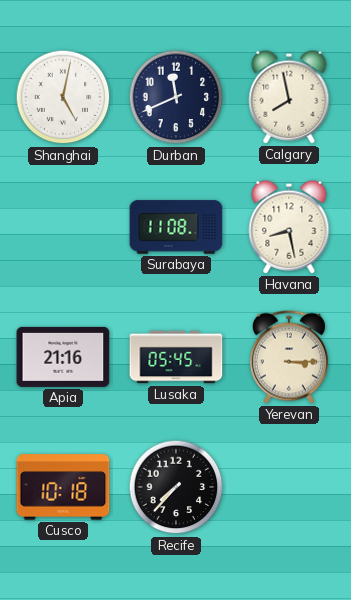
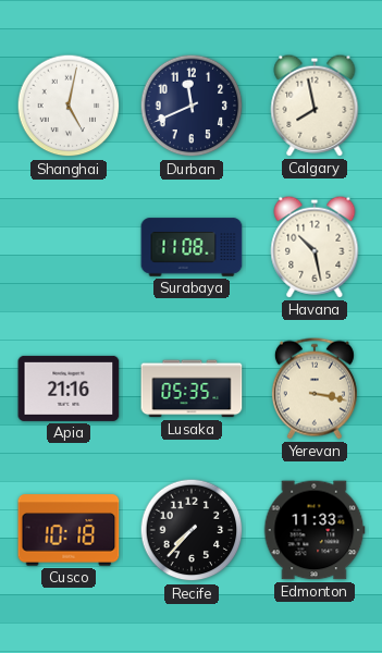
Havana: 8:28 -> 10:28
Lusaka: 05:45 -> 05:35
Yerevan: 3:15 -> 3:17
Edmonton: none -> 11:33
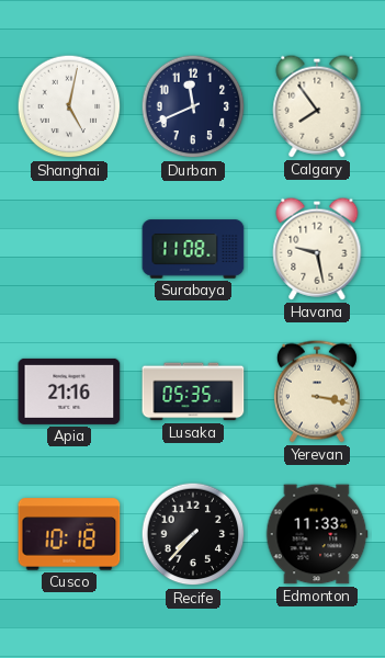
Calgary: 7:58 -> 7:54
Havana: 10:28 -> 9:28
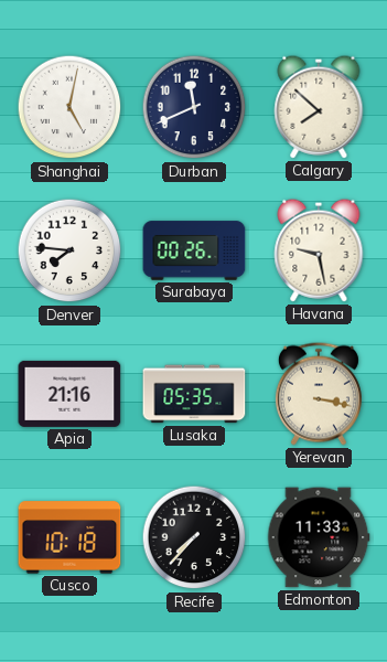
Calgary: 7:54 -> 7:52
Denver: none -> 7:46
Surabaya: 11:08 -> 00:26
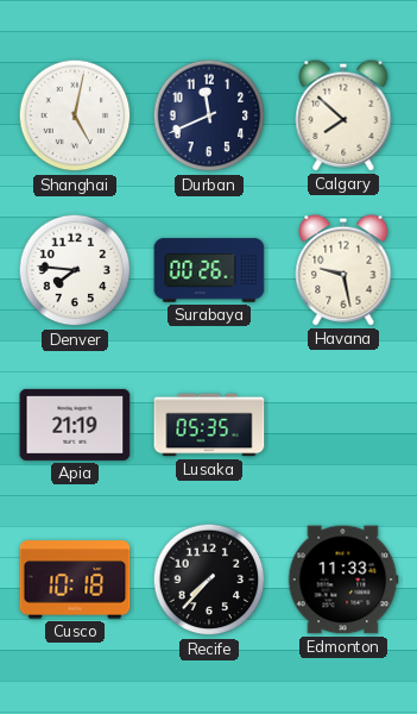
Apia: 21:16 -> 21:19
Yerevan: 3:17 -> none
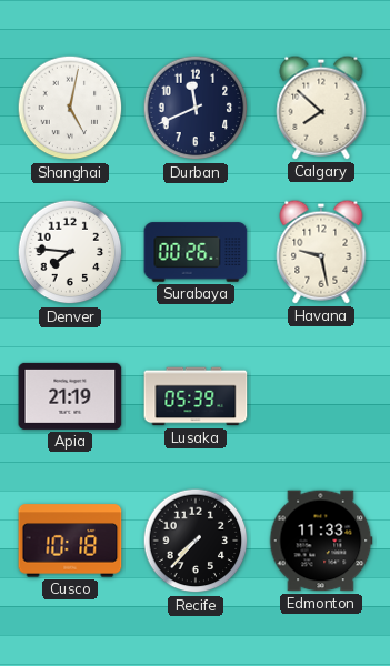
Lusaka: 05:35 -> 05:39
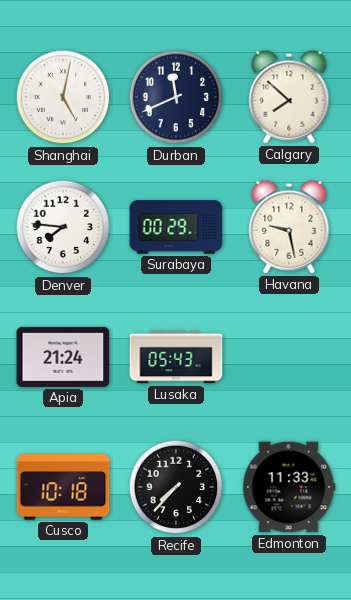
Surabaya: 00:26 -> 00:29
Apia: 21:19 -> 21:24
Lusaka: 05:39 -> 05:43
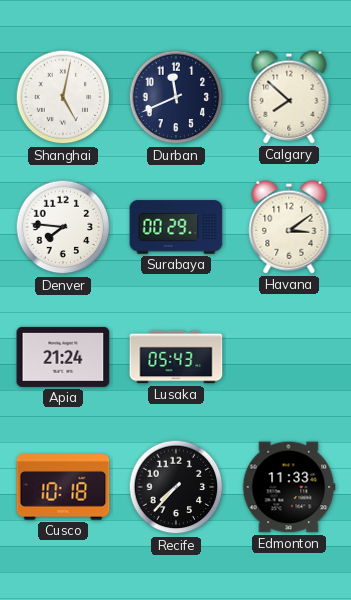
Havana: 9:28 -> 3:09
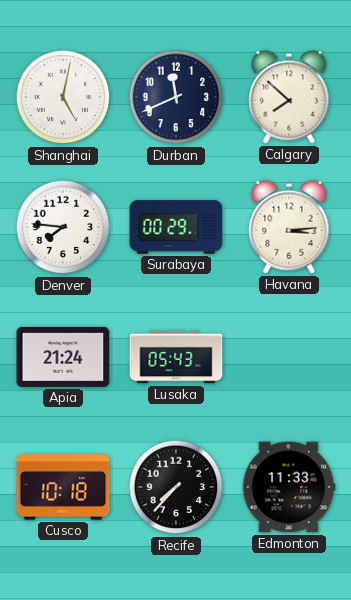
Havana: 3:09 -> 3:14
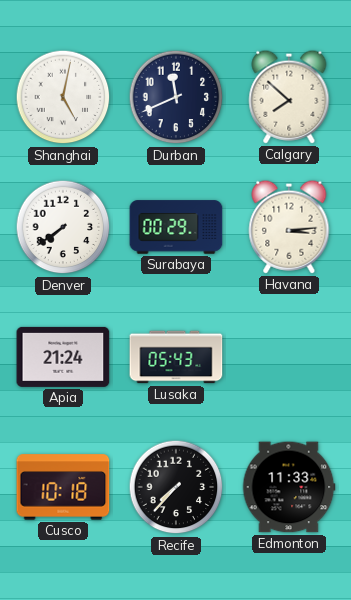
Denver: 7:46 -> 7:39
